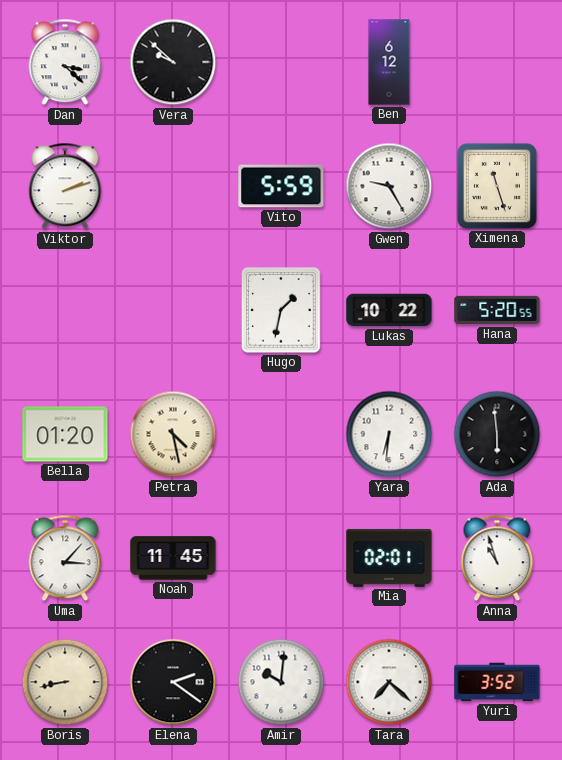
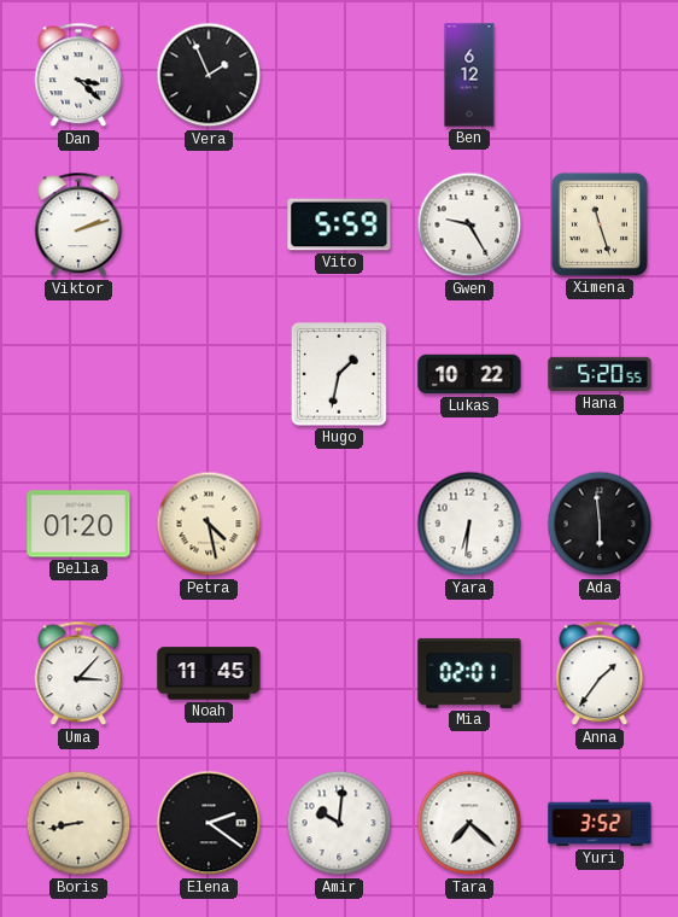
Vera: 9:52 -> 1:56
Anna: 10:57 -> 1:36
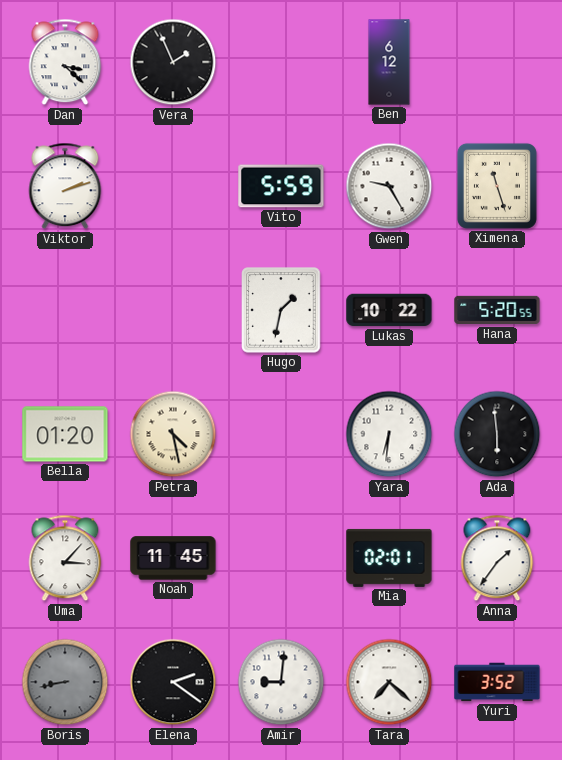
Boris dial: cream -> grey
Amir: 10:01 -> 9:01
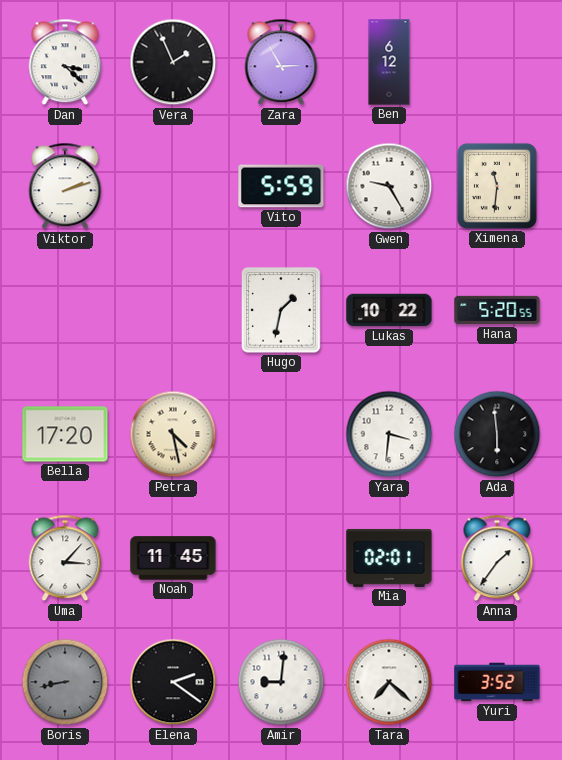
Zara: none -> 2:55
Ximena: 11:27 -> 11:31
Bella: 01:20 -> 17:20
Yara: 6:31 -> 3:31
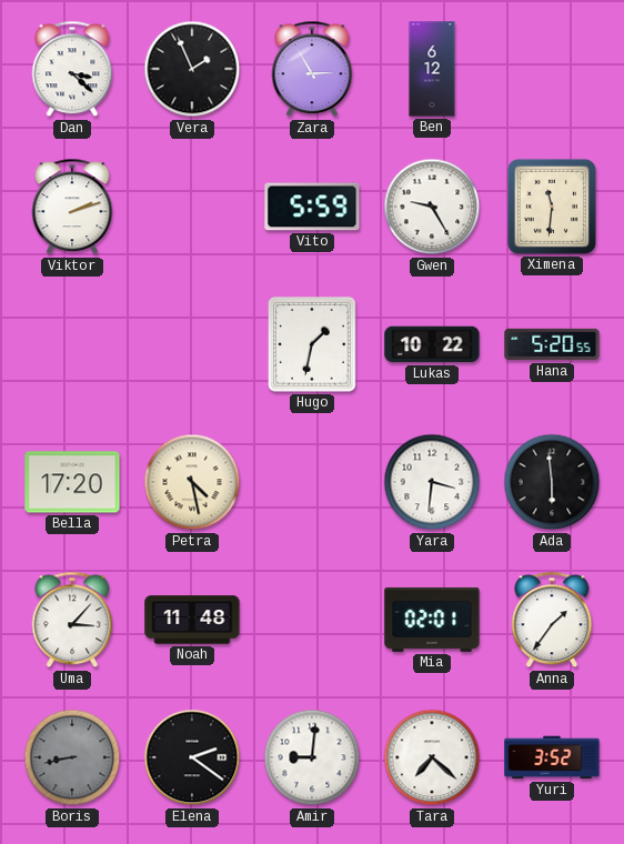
Noah: 11:45 -> 11:48
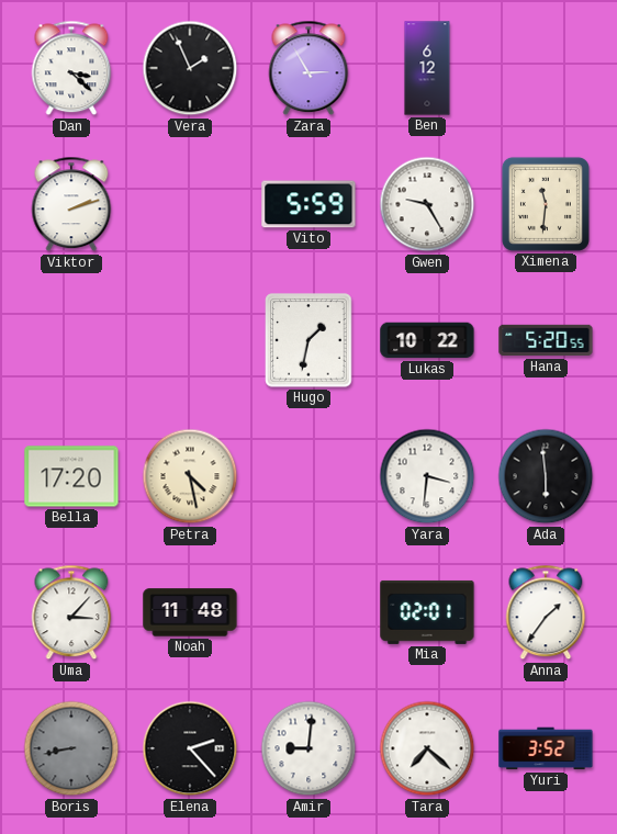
Elena: 2:21 -> 2:23
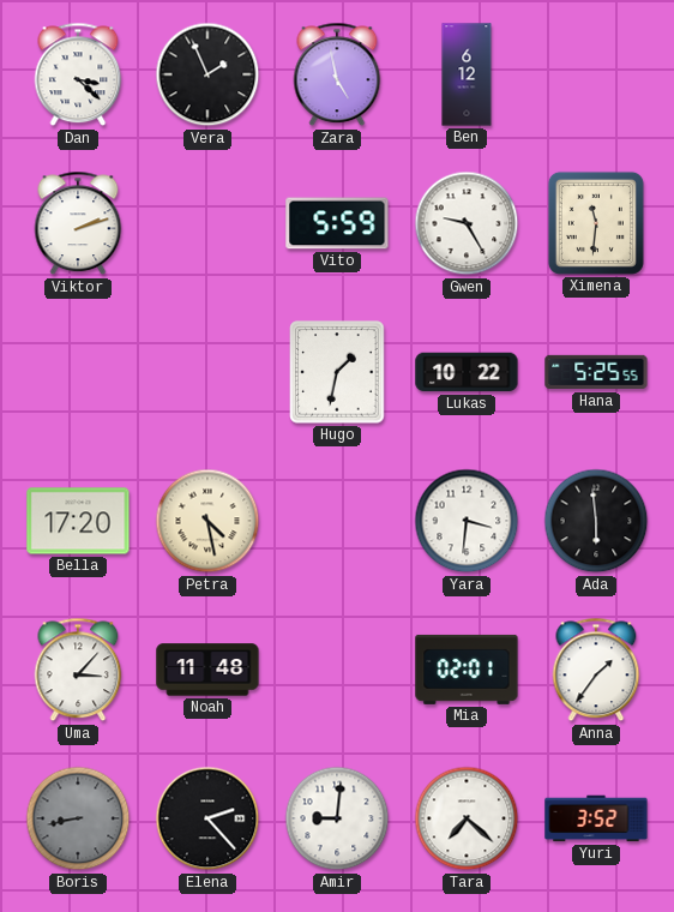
Zara: 2:55 -> 4:58
Hana: 5:20 -> 5:25
